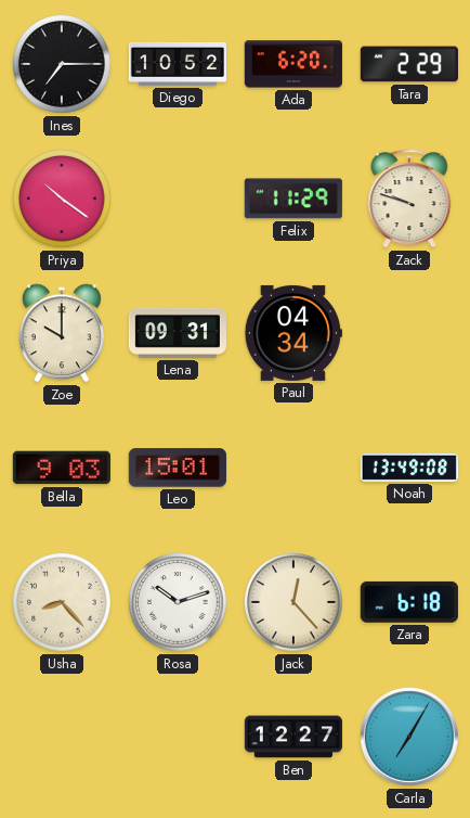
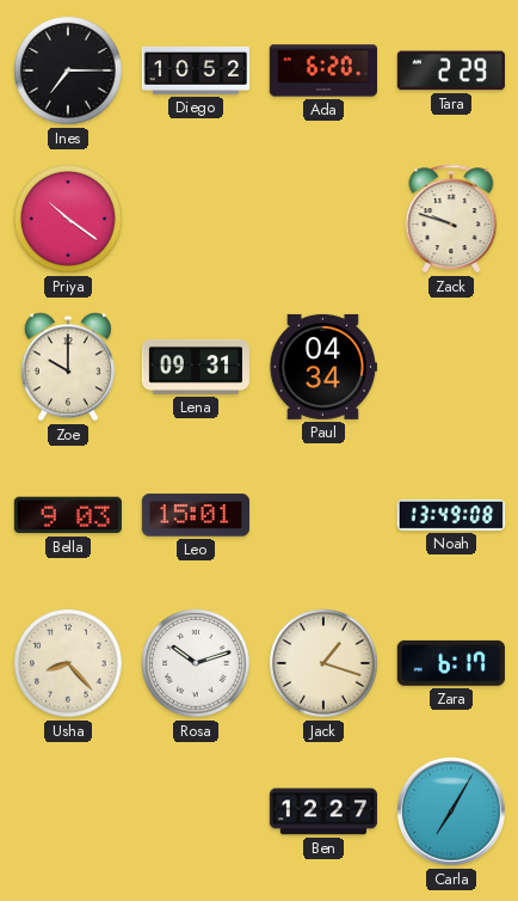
Felix: 11:29 -> none
Jack: 12:23 -> 1:18
Zara: 6:18 -> 6:17
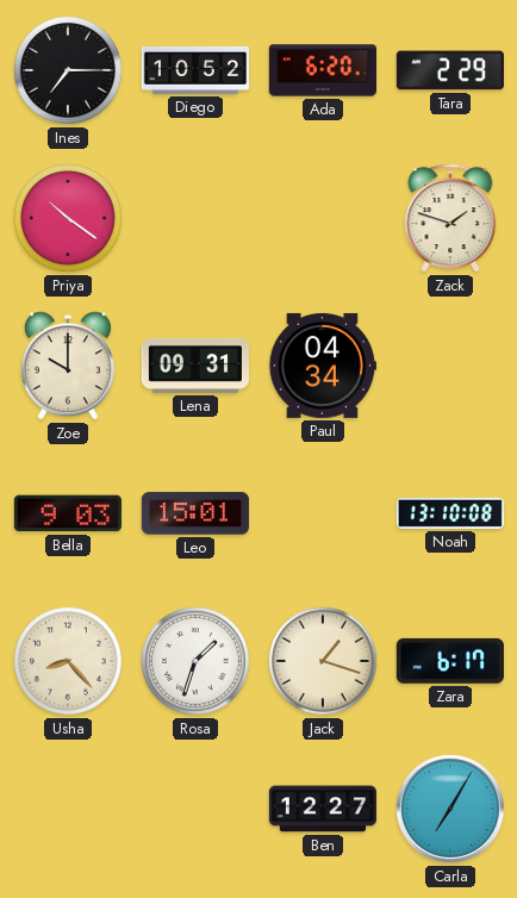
Zack: 9:48 -> 1:48
Noah: 13:49 -> 13:10
Rosa: 10:12 -> 1:33
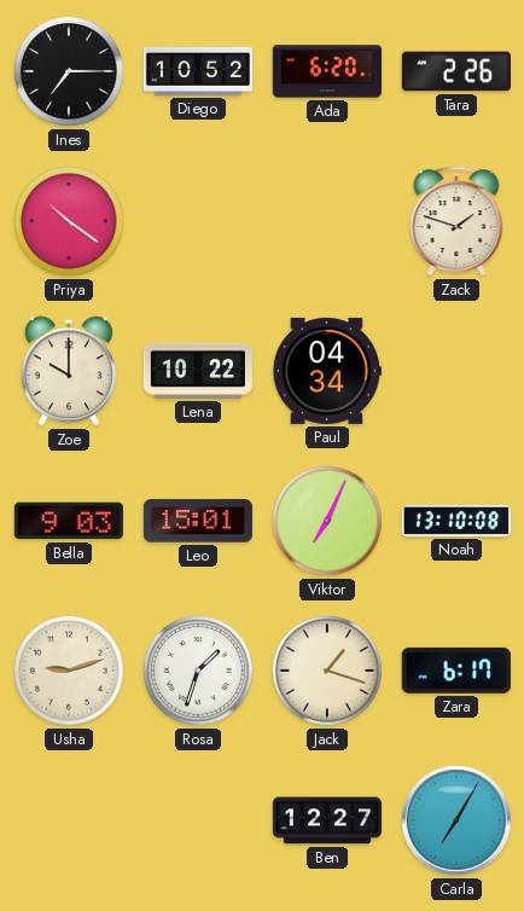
Tara: 2:29 -> 2:26
Lena: 09:31 -> 10:22
Viktor: none -> 7:04
Usha: 8:23 -> 9:12
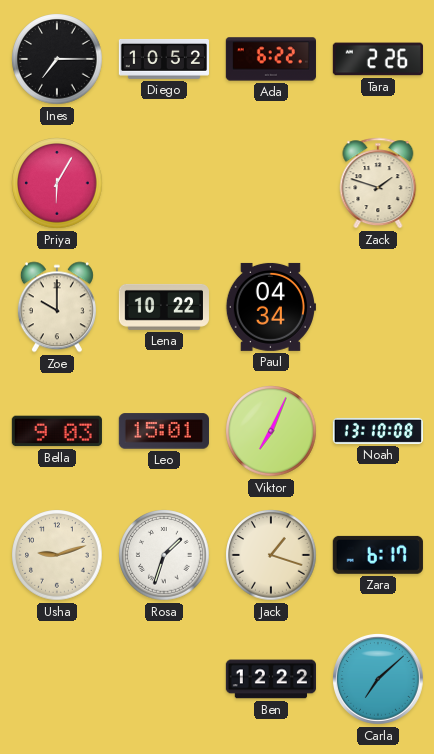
Ada: 6:20 -> 6:22
Priya: 10:21 -> 6:05
Ben: 12:27 -> 12:22
Carla: 7:05 -> 7:08
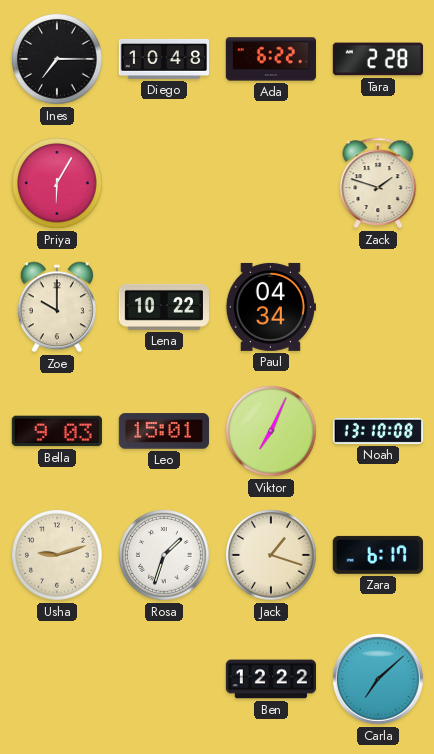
Diego: 10:52 -> 10:48
Tara: 2:26 -> 2:28
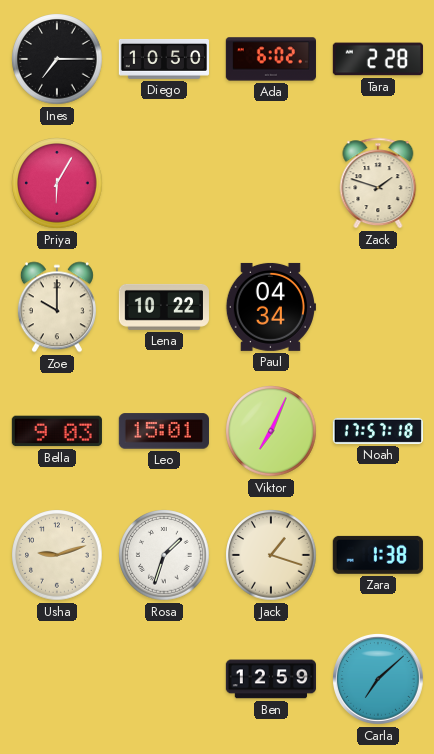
Diego: 10:48 -> 10:50
Ada: 6:22 -> 6:02
Noah: 13:10 -> 17:57
Zara: 6:17 -> 1:38
Ben: 12:22 -> 12:59
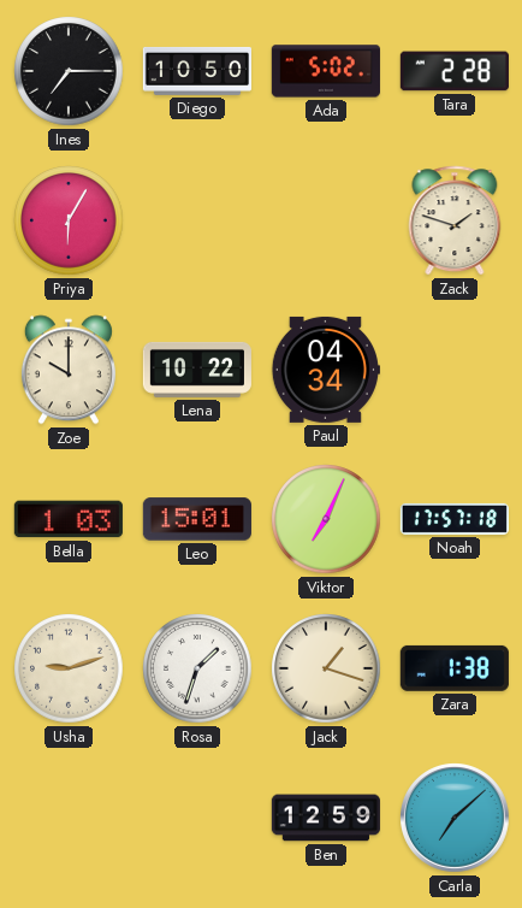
Ada: 6:02 -> 5:02
Bella: 9:03 -> 1:03
